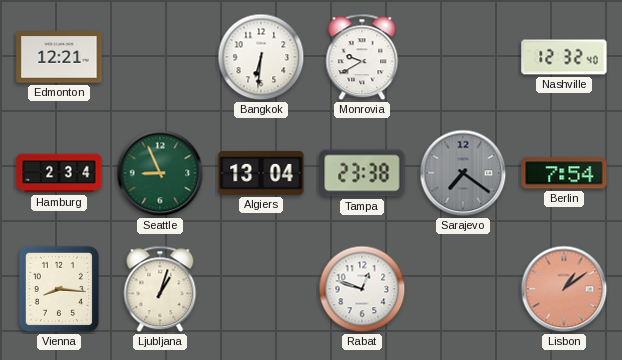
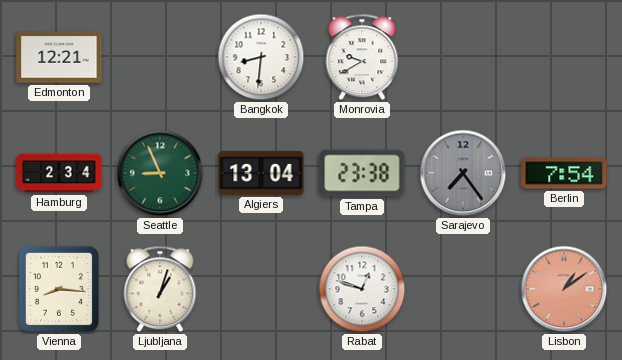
Bangkok: 6:31 -> 8:31
Nashville: 12:32 -> none
Sarajevo: 7:21 -> 7:24
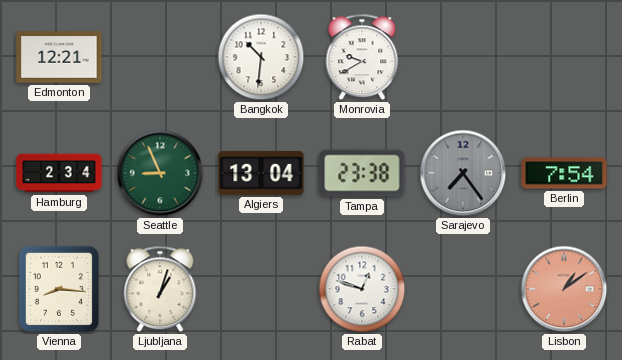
Bangkok: 8:31 -> 10:31
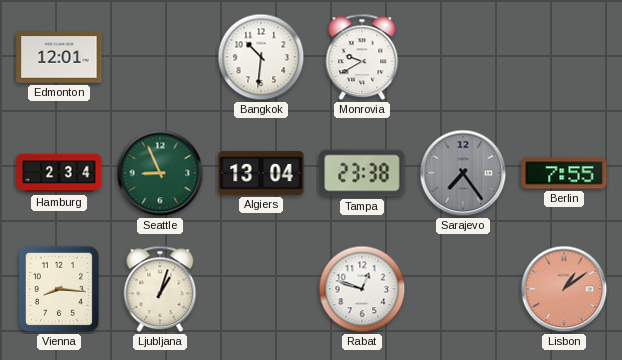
Edmonton: 12:21 -> 12:01
Berlin: 7:54 -> 7:55
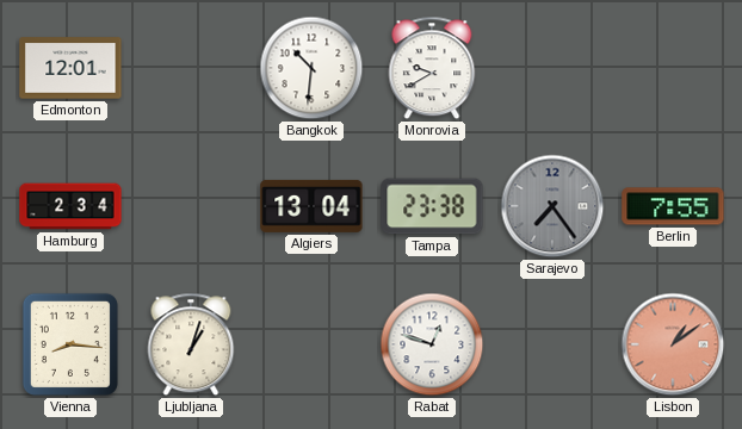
Seattle: 8:56 -> none
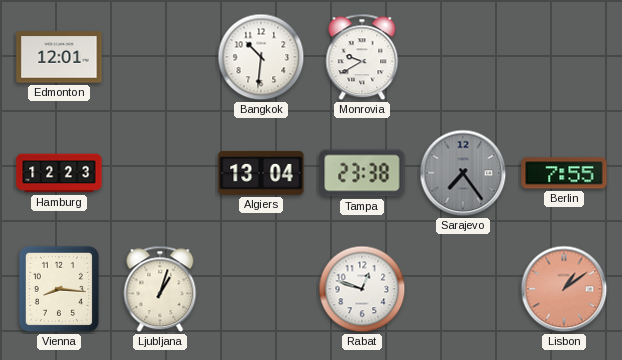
Hamburg: 2:34 -> 12:23
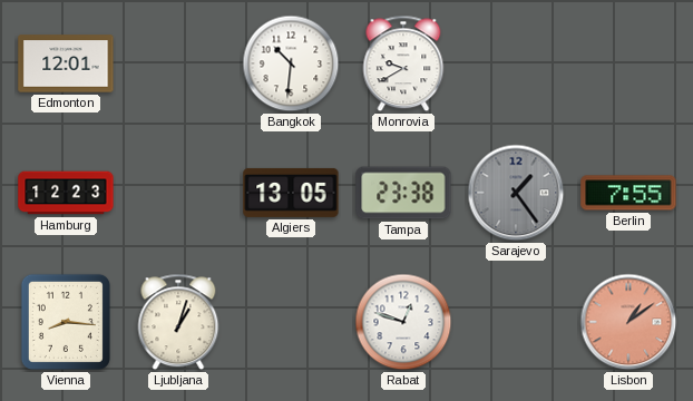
Algiers: 13:04 -> 13:05
Sarajevo: 7:24 -> 1:24
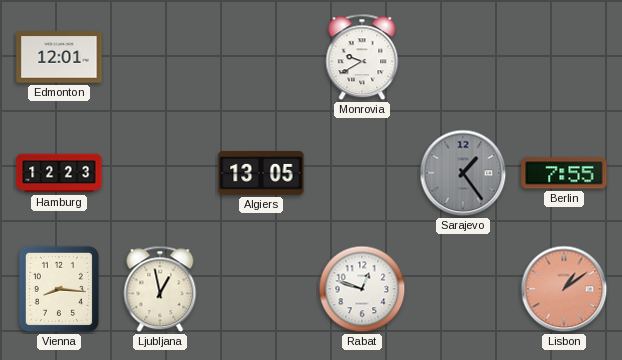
Bangkok: 10:31 -> none
Tampa: 23:38 -> none
Ljubljana: 1:03 -> 12:58
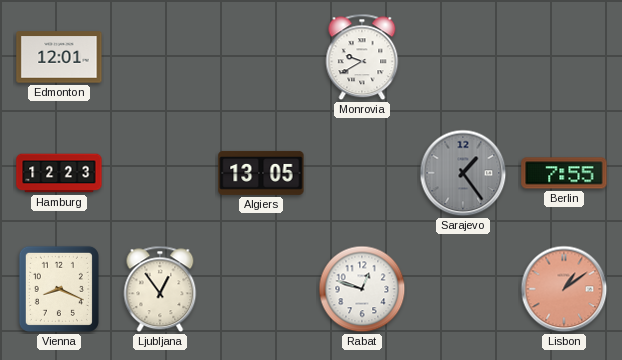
Vienna: 8:16 -> 8:19
Ljubljana: 12:58 -> 12:54
